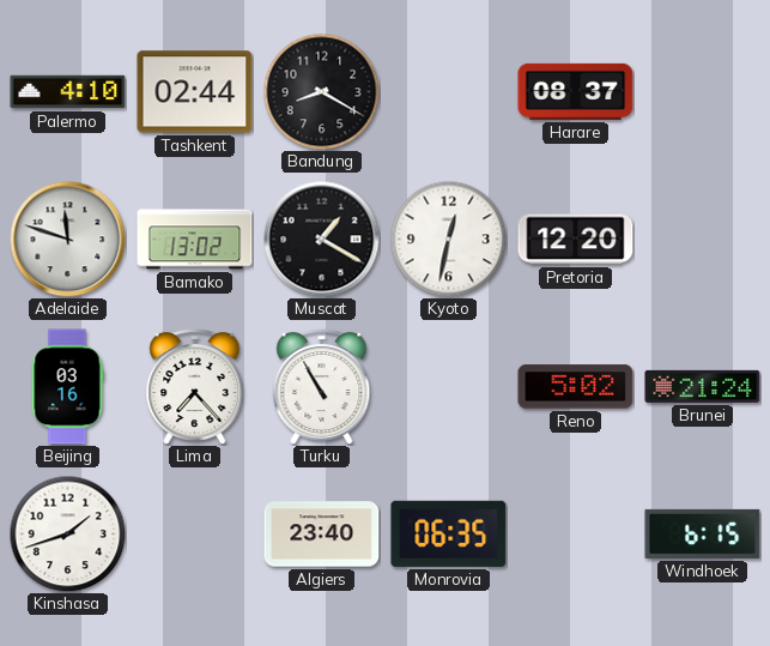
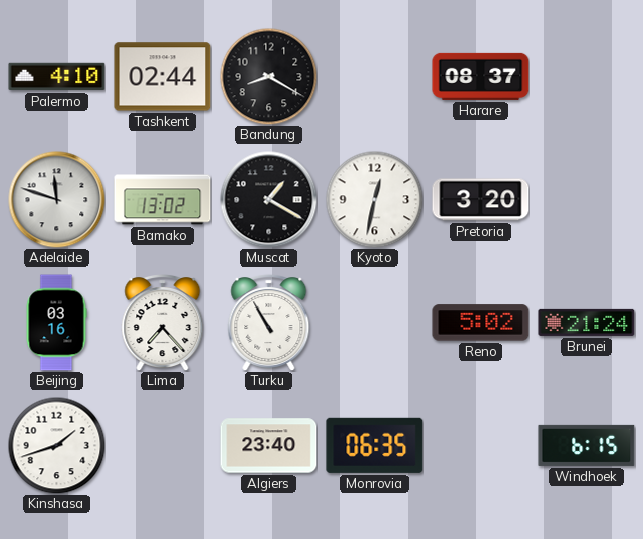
Pretoria: 12:20 -> 3:20
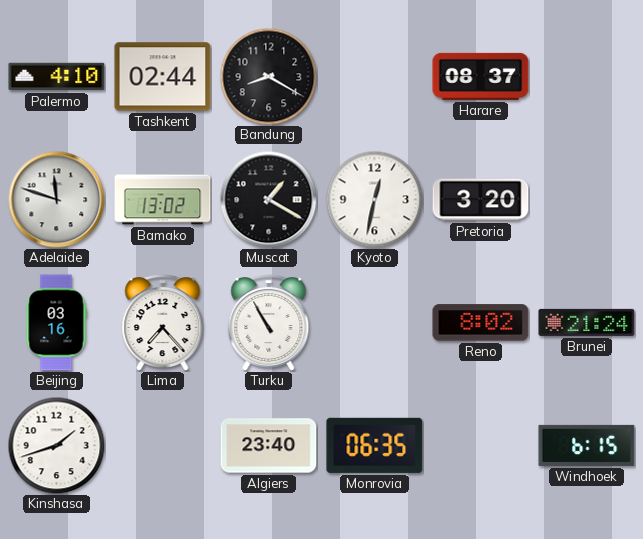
Reno: 5:02 -> 8:02
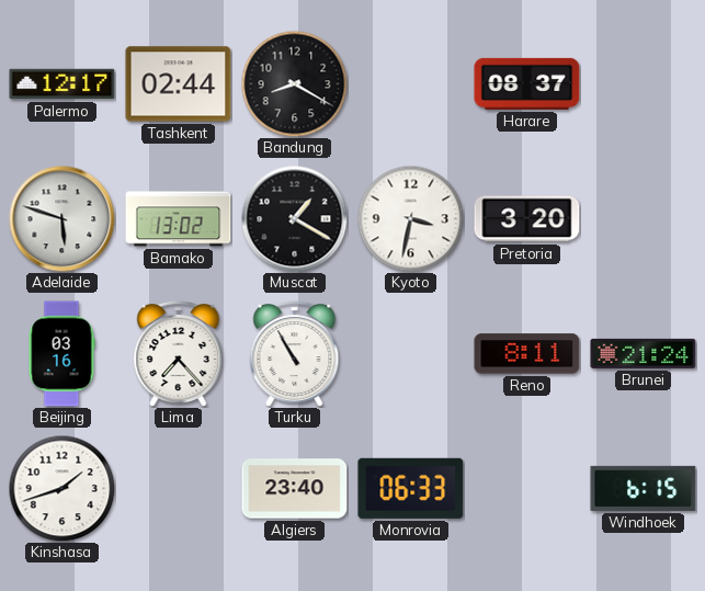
Palermo: 4:10 -> 12:17
Adelaide: 11:48 -> 5:48
Kyoto: 12:32 -> 3:32
Reno: 8:02 -> 8:11
Monrovia: 06:35 -> 06:33
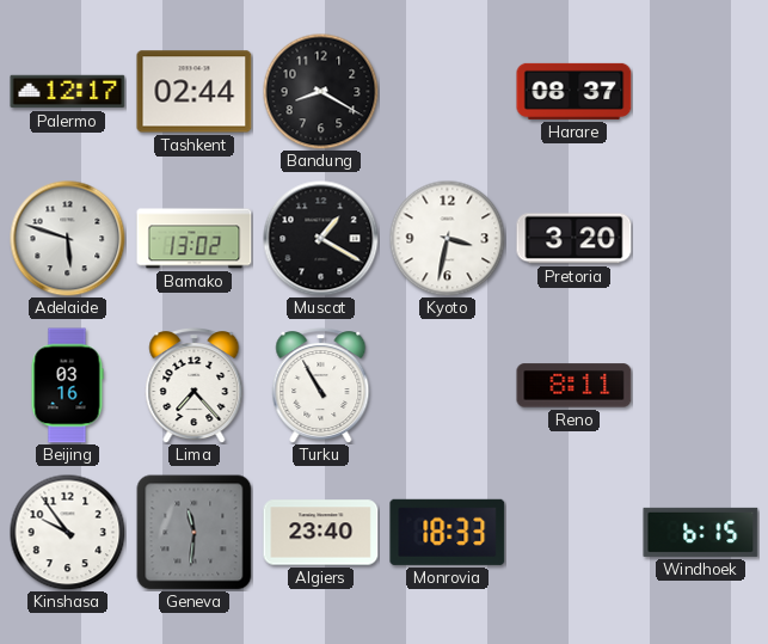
Brunei: 21:24 -> none
Kinshasa: 1:42 -> 9:54
Geneva: none -> 11:31
Monrovia: 06:33 -> 18:33
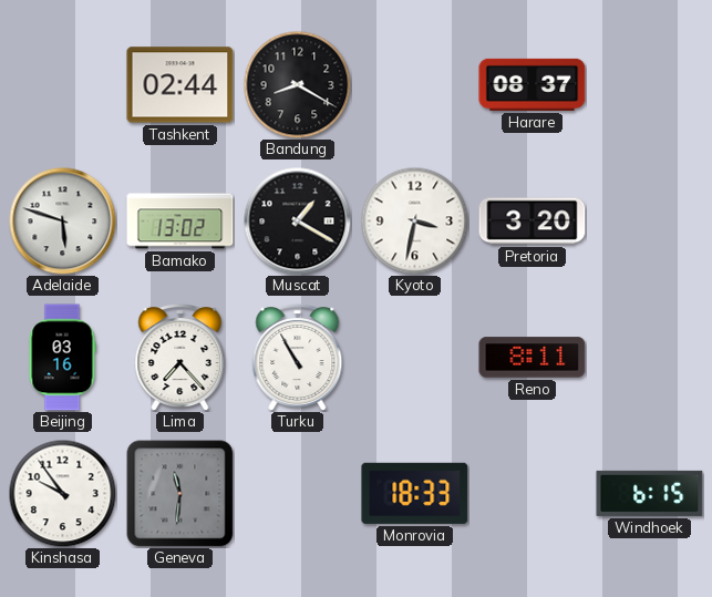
Palermo: 12:17 -> none
Algiers: 23:40 -> none
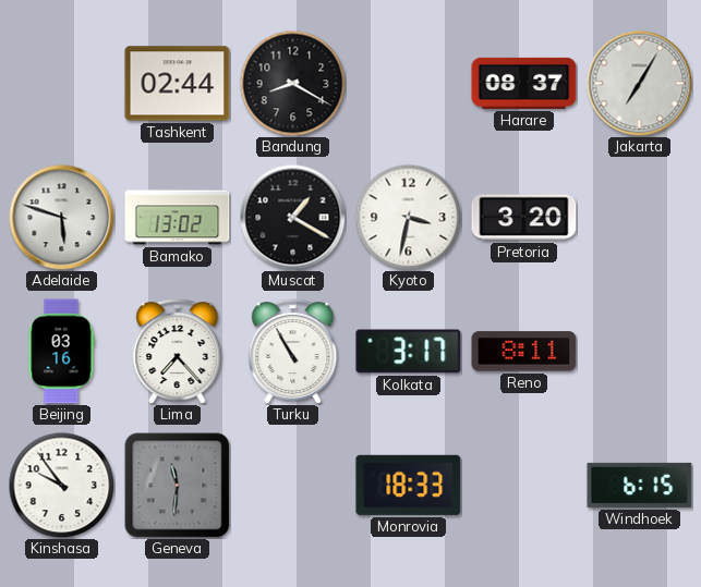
Jakarta: none -> 7:05
Kolkata: none -> 3:17
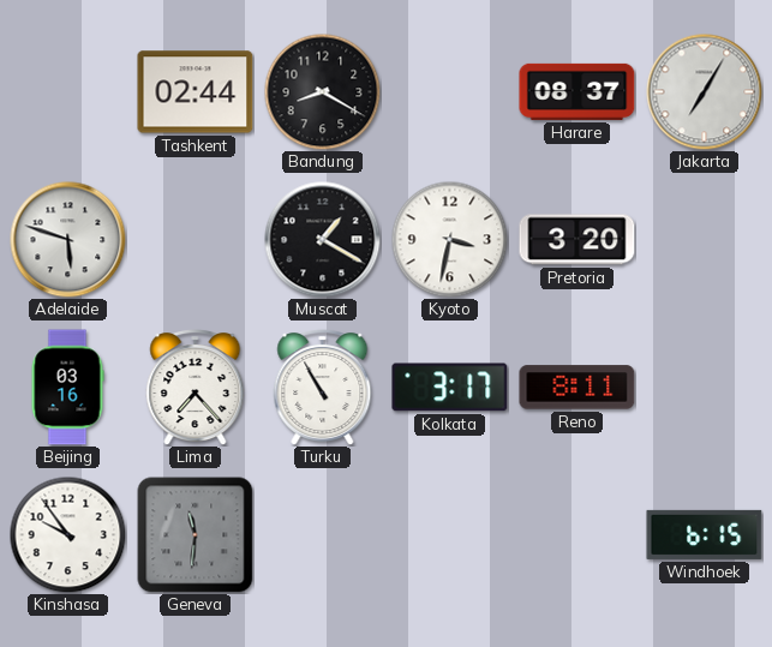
Bamako: 13:02 -> none
Monrovia: 18:33 -> none
